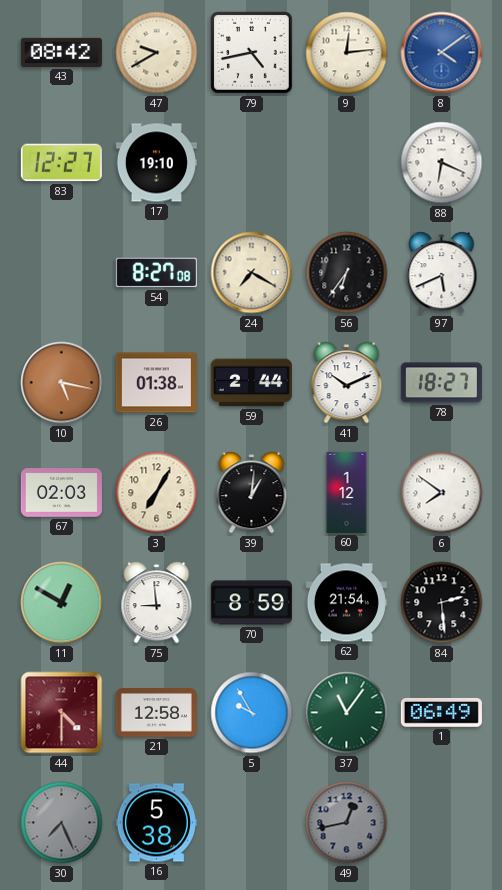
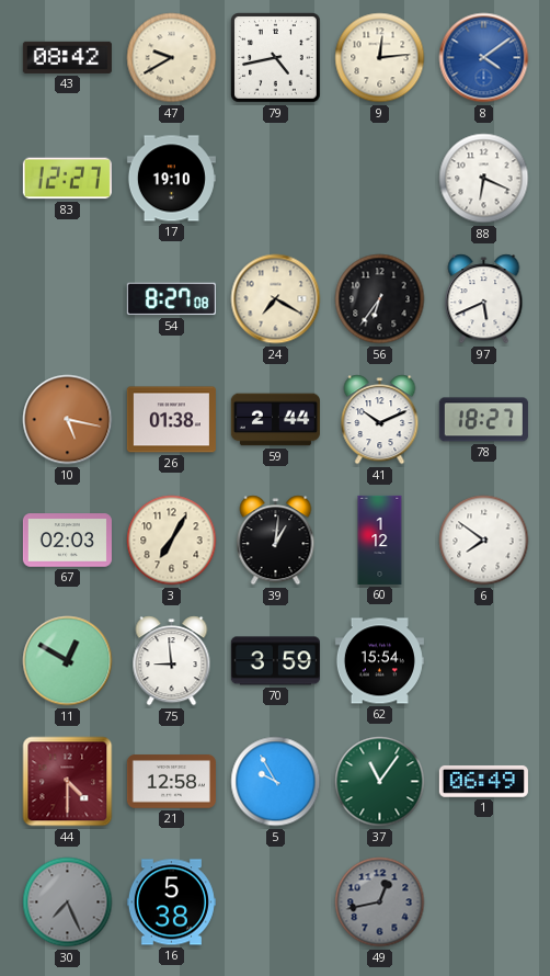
70: 8:59 -> 3:59
62: 21:54 -> 15:54
84: 2:29 -> none
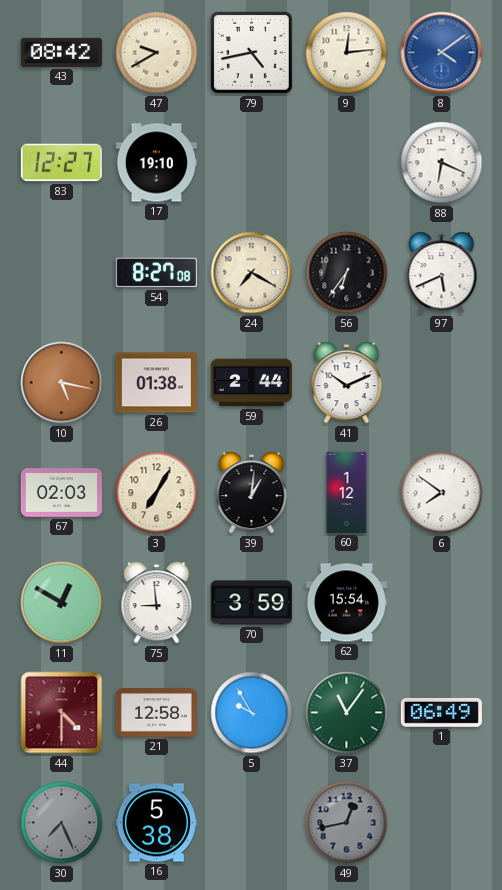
78: 18:27 -> none
